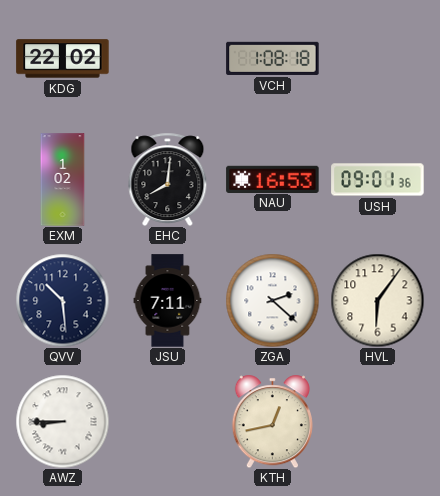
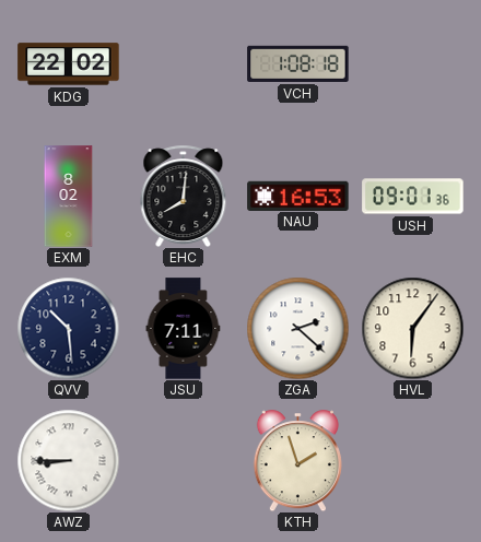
EXM: 1:02 -> 8:02
KTH: 12:43 -> 1:57
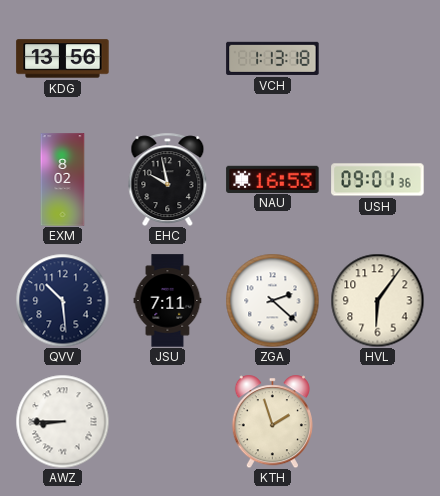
KDG: 22:02 -> 13:56
VCH: 1:08 -> 1:13
EHC: 8:01 -> 9:58
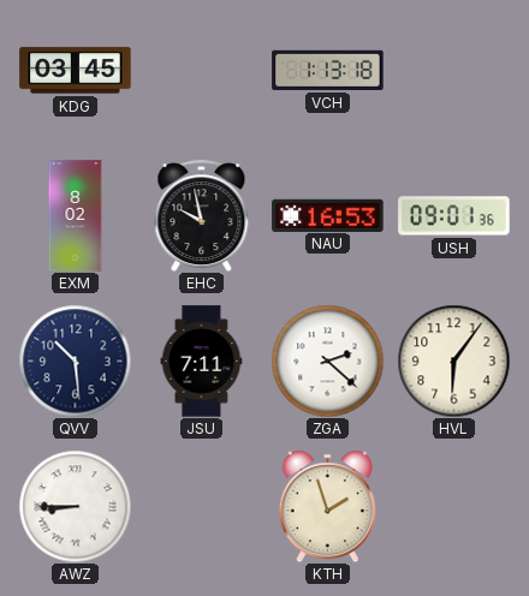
KDG: 13:56 -> 03:45
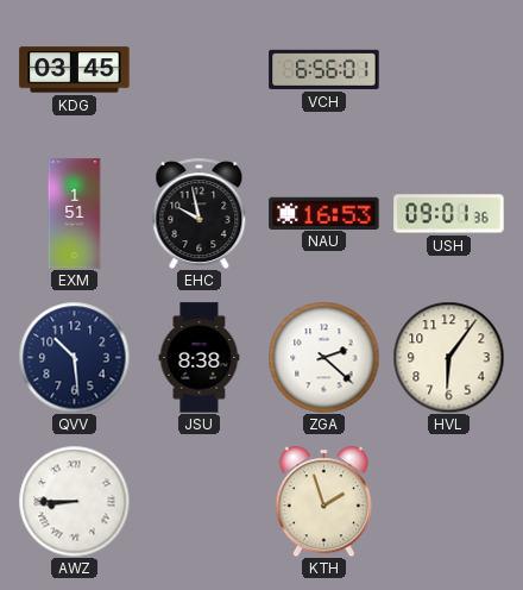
VCH: 1:13 -> 6:56
EXM: 8:02 -> 1:51
JSU: 7:11 -> 8:38
